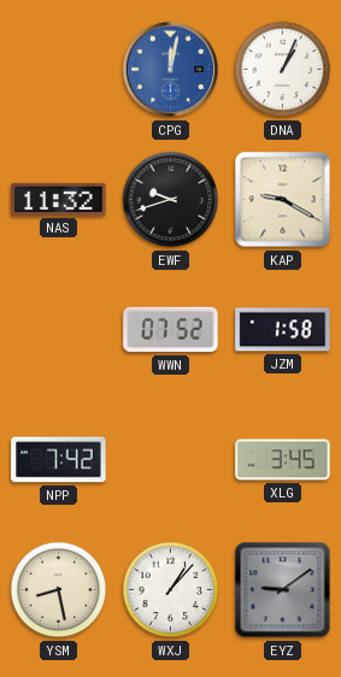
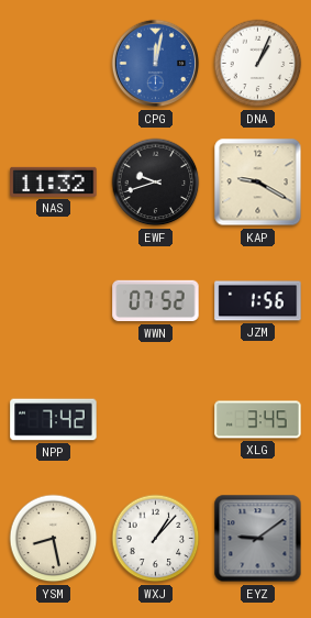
JZM: 1:58 -> 1:56
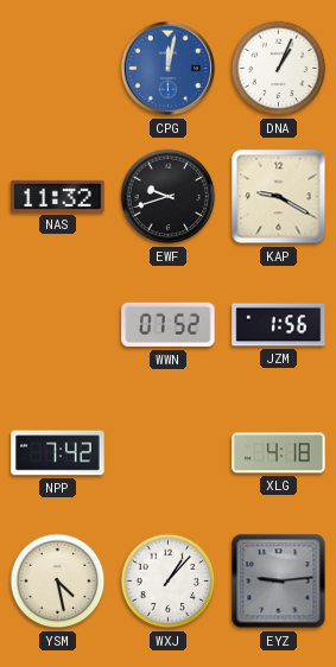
XLG: 3:45 -> 4:18
YSM: 8:28 -> 4:28
EYZ: 9:09 -> 9:14
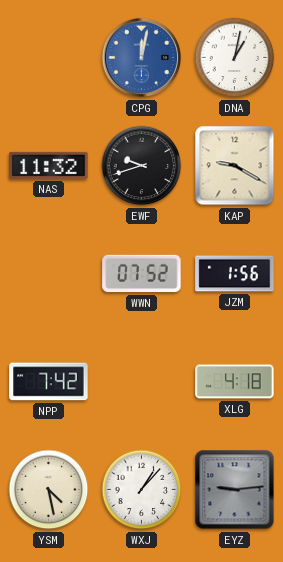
DNA: 1:04 -> 1:02
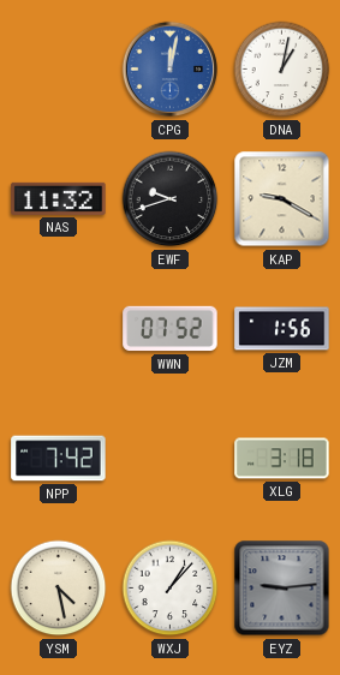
XLG: 4:18 -> 3:18
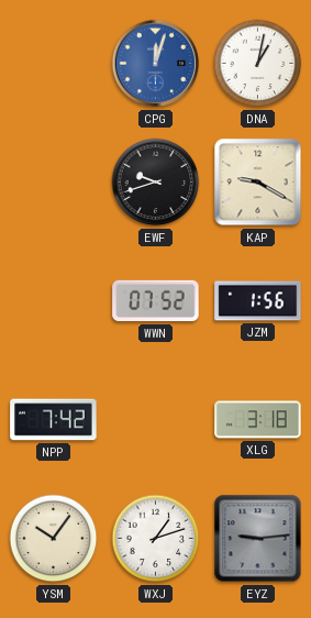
CPG: 12:02 -> 12:03
NAS: 11:32 -> none
YSM: 4:28 -> 10:06
WXJ: 1:07 -> 1:12
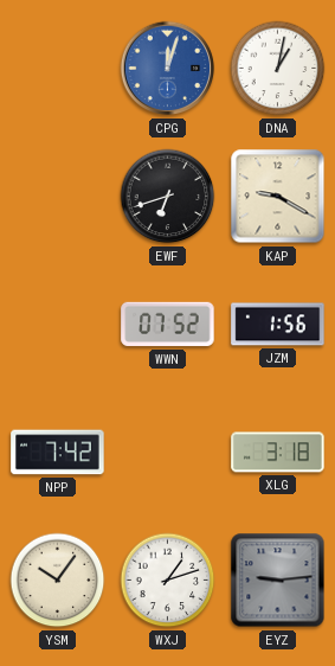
EWF: 9:42 -> 6:42
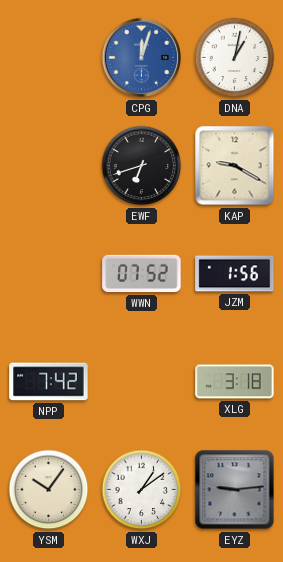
WXJ: 1:12 -> 1:09
